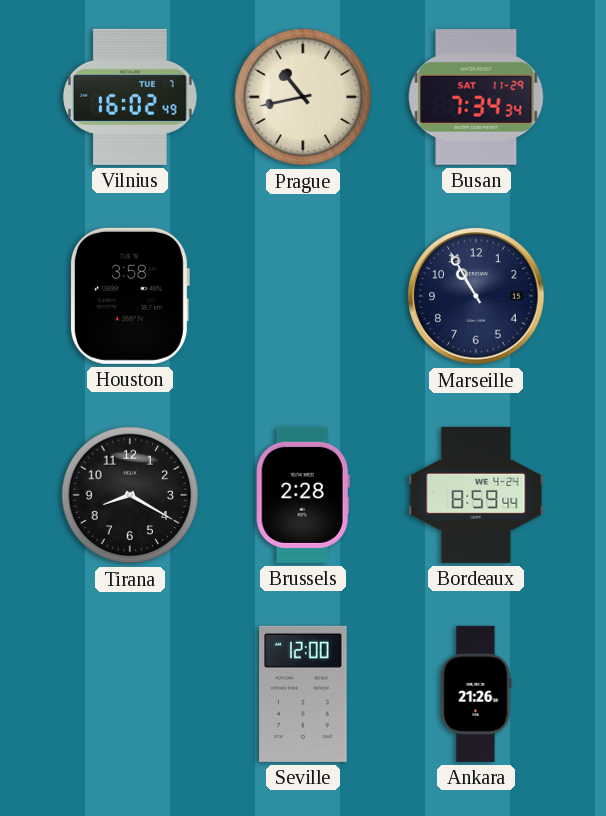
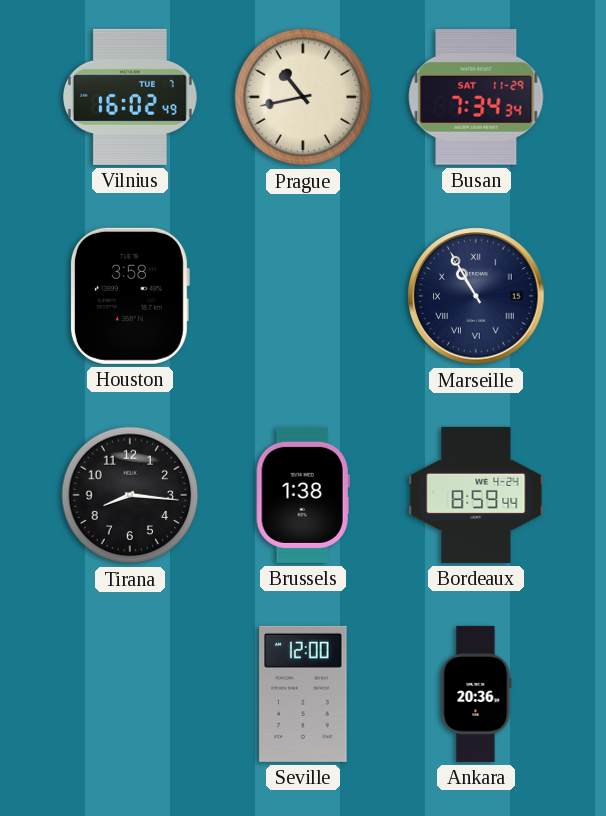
Marseille numerals: Arabic -> Roman
Tirana: 8:20 -> 8:16
Brussels: 2:28 -> 1:38
Ankara: 21:26 -> 20:36
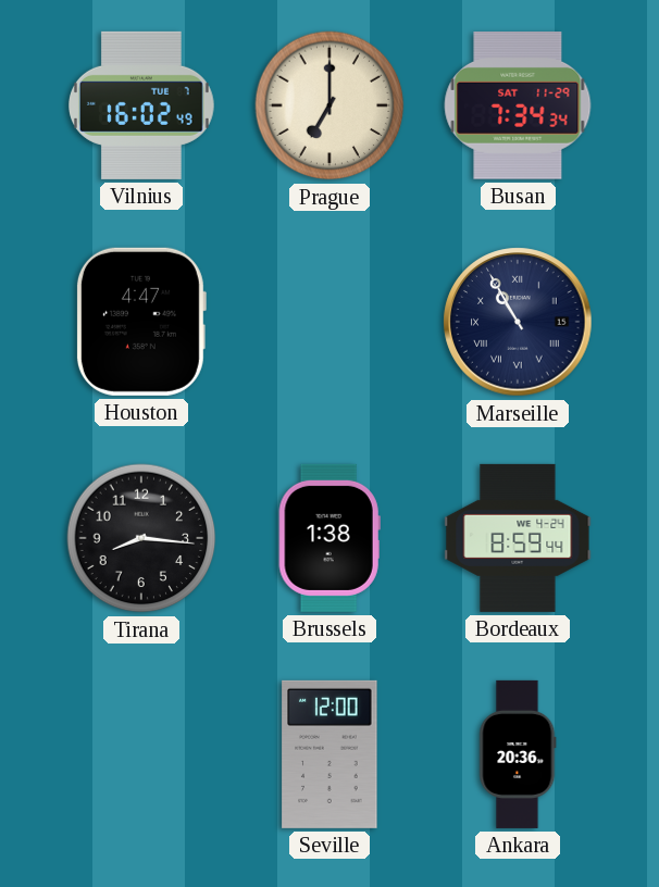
Prague: 10:43 -> 7:00
Houston: 3:58 -> 4:47
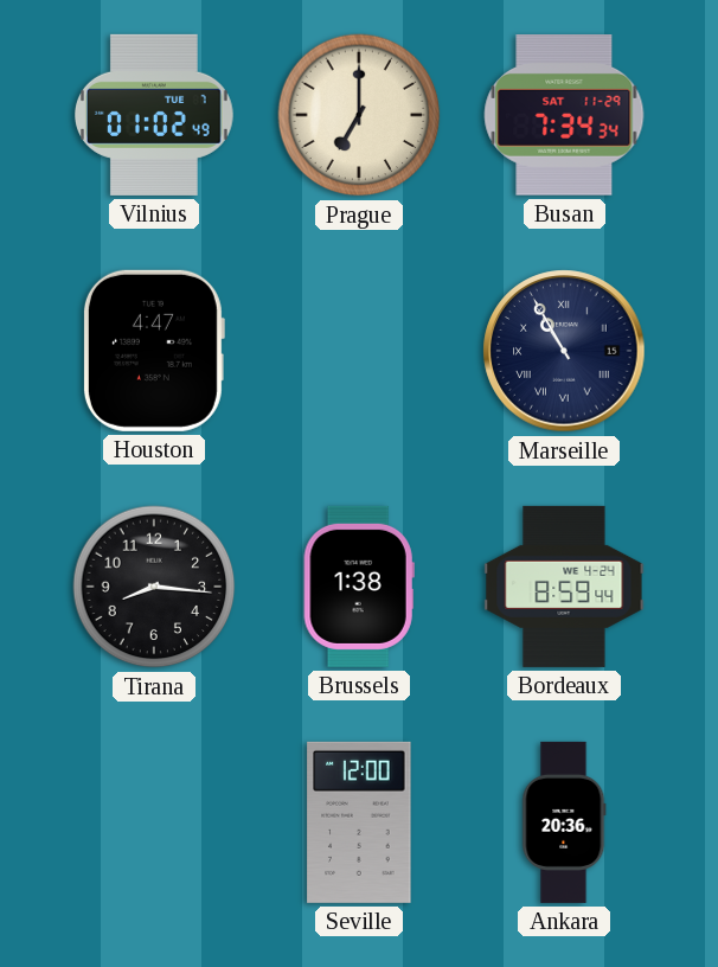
Vilnius: 16:02 -> 01:02
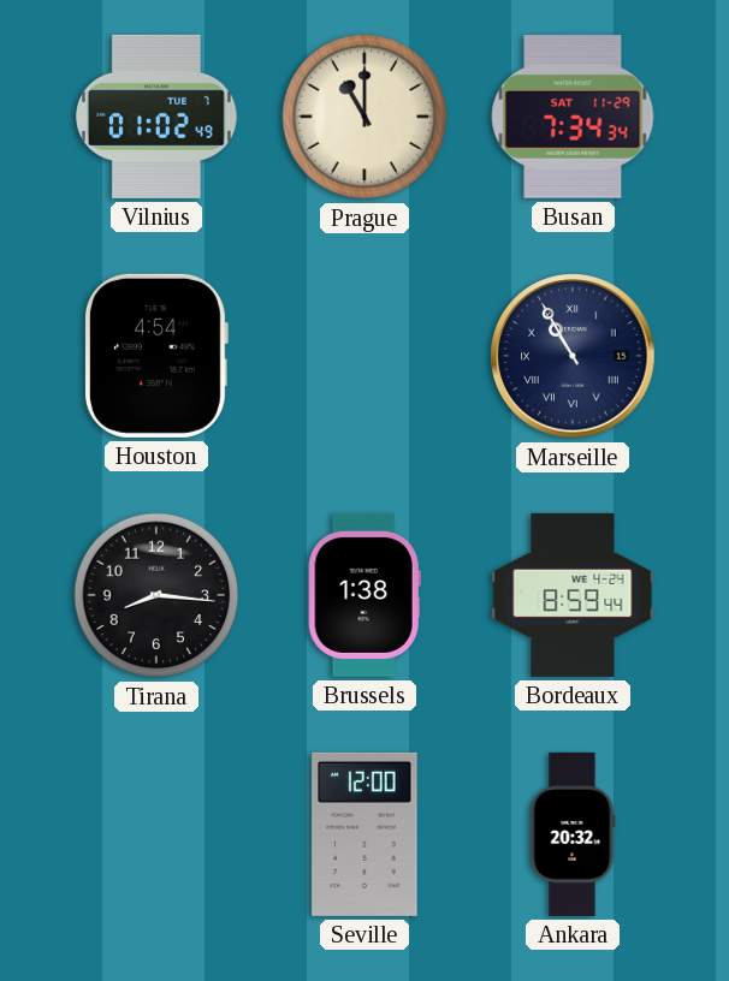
Prague: 7:00 -> 11:00
Houston: 4:47 -> 4:54
Ankara: 20:36 -> 20:32
